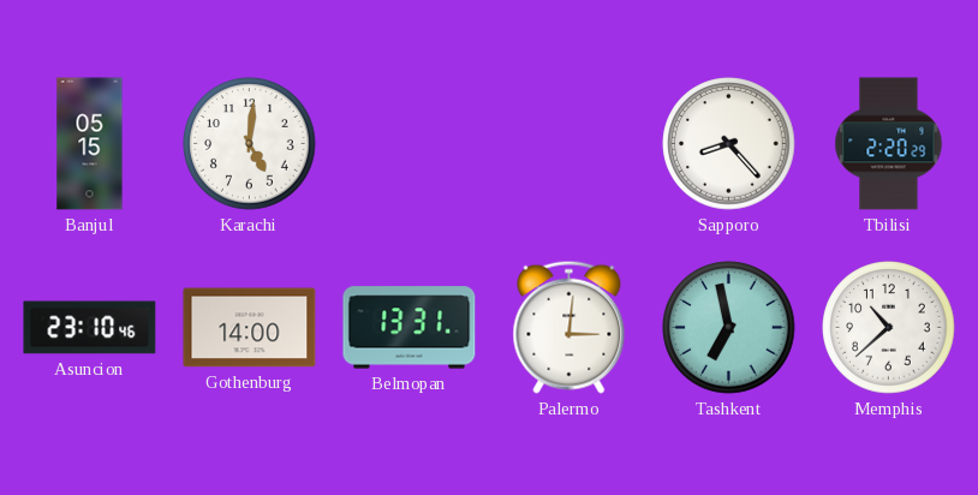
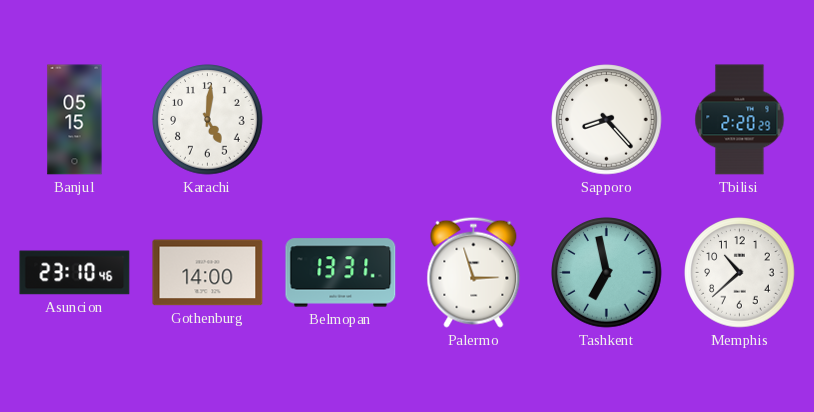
Palermo: 3:01 -> 2:57
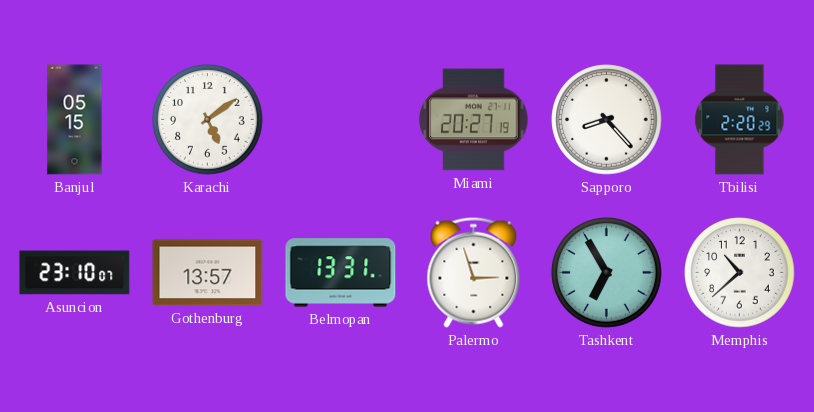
Karachi: 5:01 -> 5:09
Miami: none -> 20:27
Asuncion: 23:10:46 -> 23:10:07
Gothenburg: 14:00 -> 13:57
Tashkent: 6:58 -> 6:55
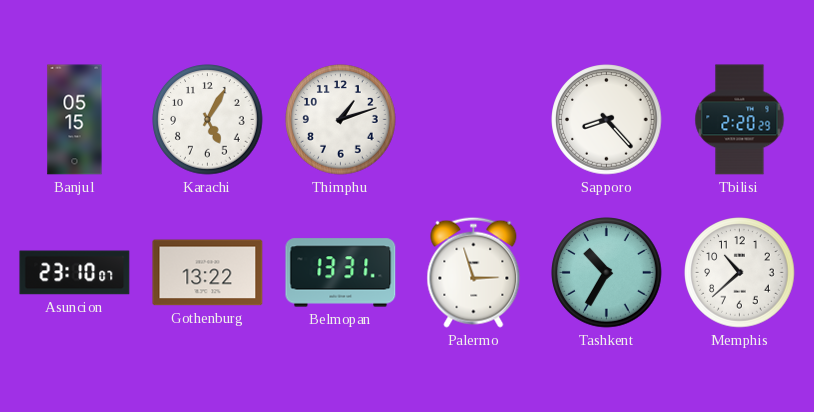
Karachi: 5:09 -> 5:05
Thimphu: none -> 1:12
Miami: 20:27 -> none
Gothenburg: 13:57 -> 13:22
Tashkent: 6:55 -> 10:35
